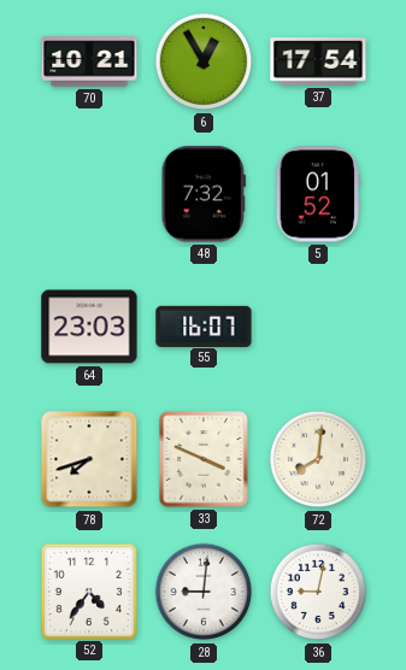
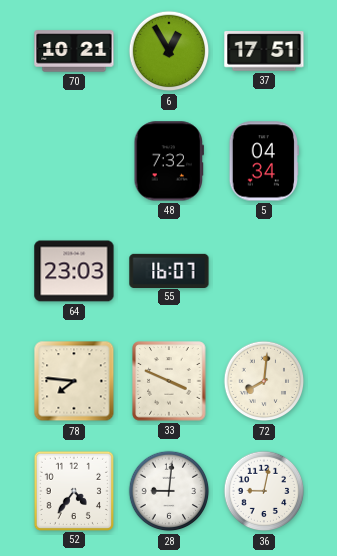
37: 17:54 -> 17:51
5: 01:52 -> 04:34
78: 7:42 -> 7:46
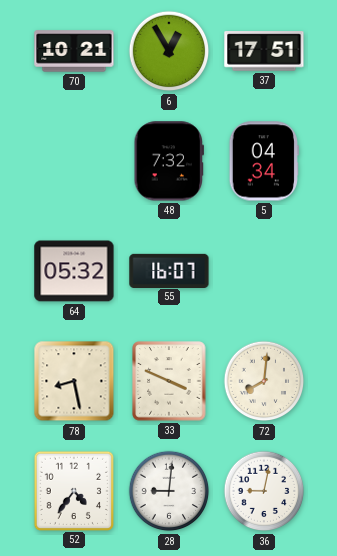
64: 23:03 -> 05:32
78: 7:46 -> 8:28
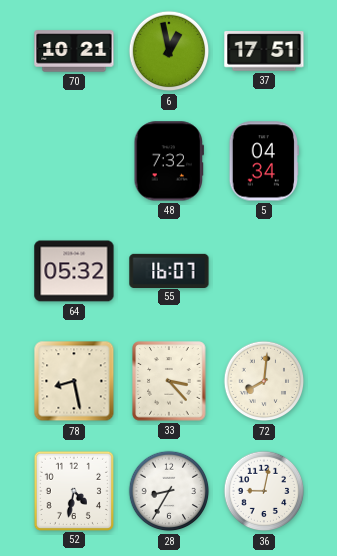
6: 12:55 -> 12:58
33: 3:49 -> 3:23
52: 4:36 -> 4:32
28: 9:01 -> 8:35
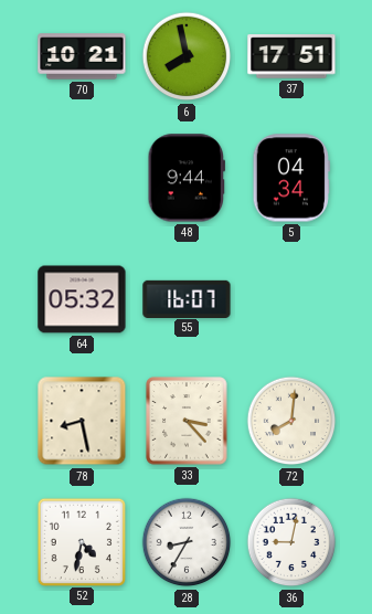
6: 12:58 -> 7:58
48: 7:32 -> 9:44
